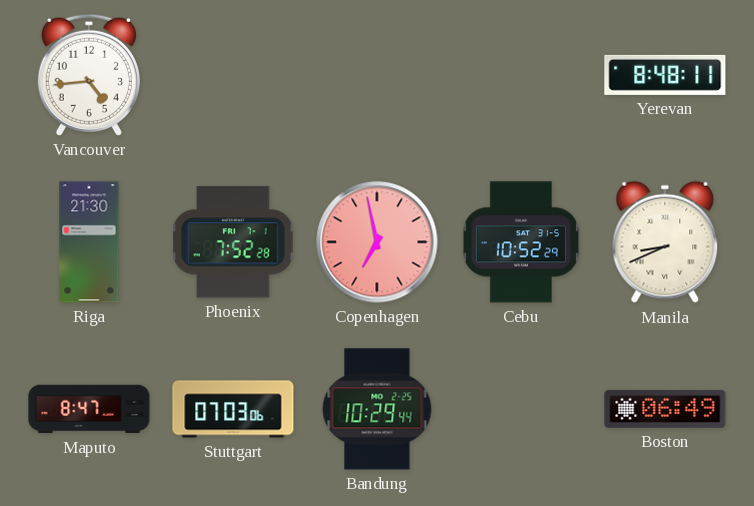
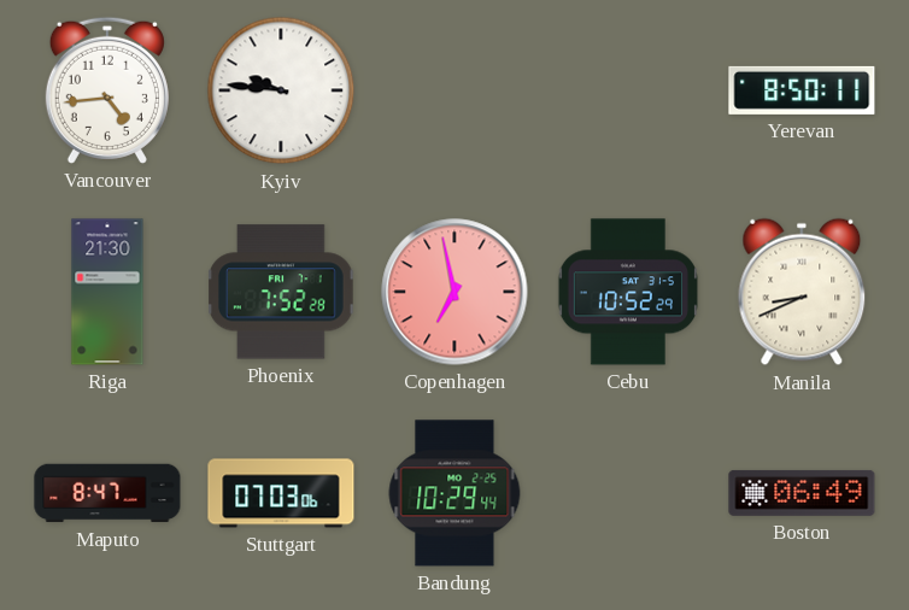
Kyiv: none -> 9:46
Yerevan: 8:48 -> 8:50
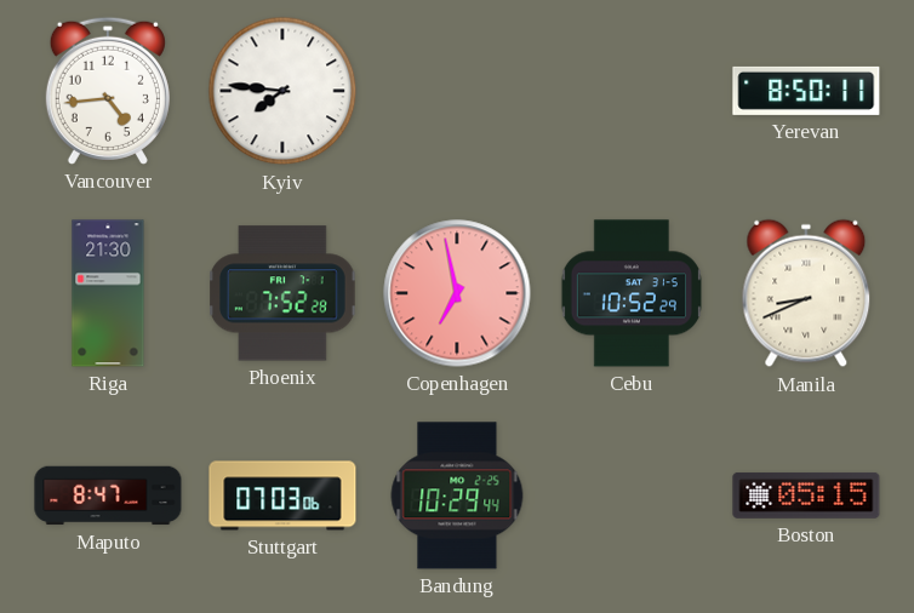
Kyiv: 9:46 -> 7:46
Boston: 06:49 -> 05:15
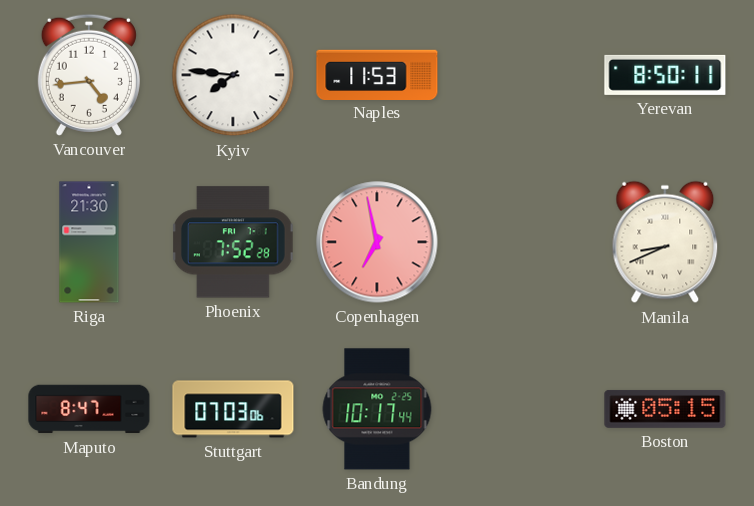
Naples: none -> 11:53
Cebu: 10:52 -> none
Bandung: 10:29 -> 10:17
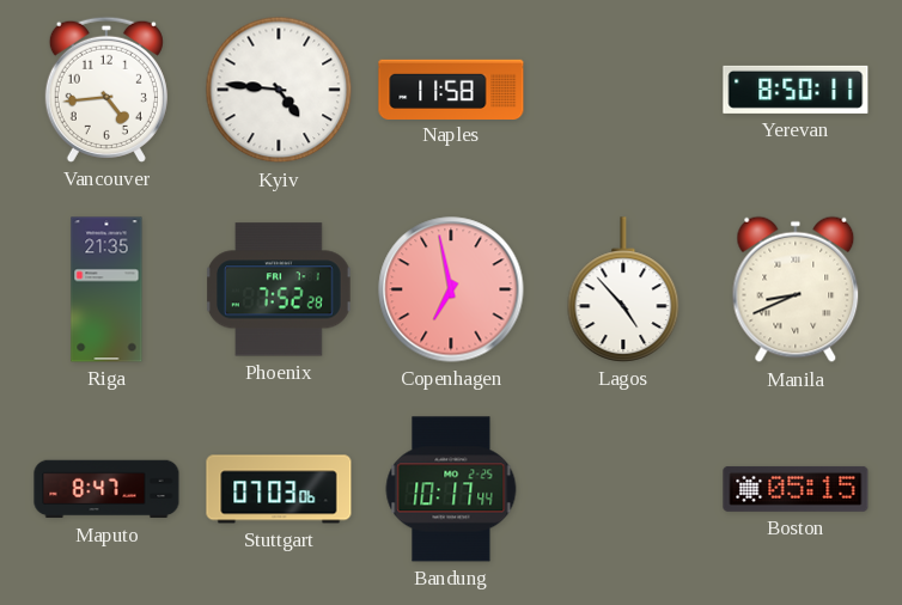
Kyiv: 7:46 -> 4:46
Naples: 11:53 -> 11:58
Riga: 21:30 -> 21:35
Lagos: none -> 4:53
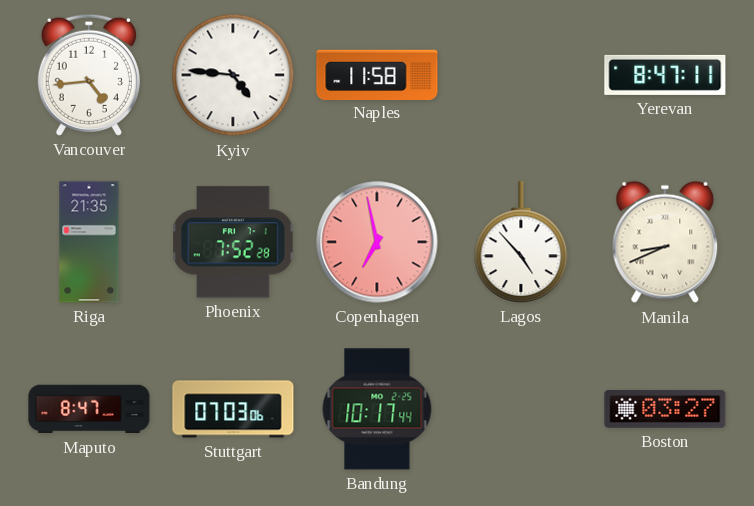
Yerevan: 8:50 -> 8:47
Boston: 05:15 -> 03:27
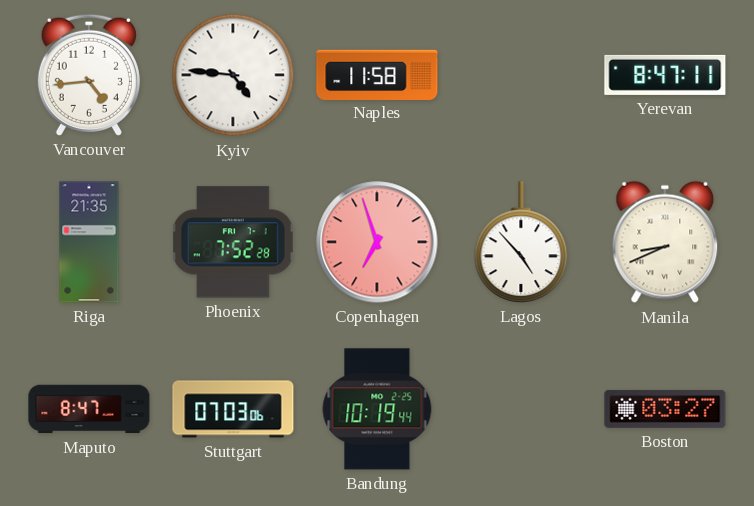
Copenhagen: 6:58 -> 6:57
Bandung: 10:17 -> 10:19
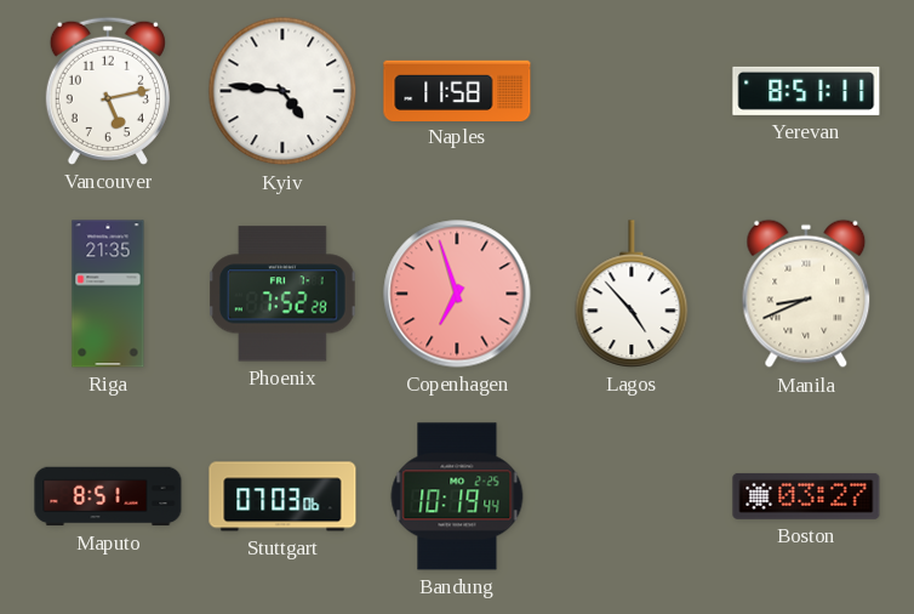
Vancouver: 4:44 -> 5:13
Yerevan: 8:47 -> 8:51
Maputo: 8:47 -> 8:51
